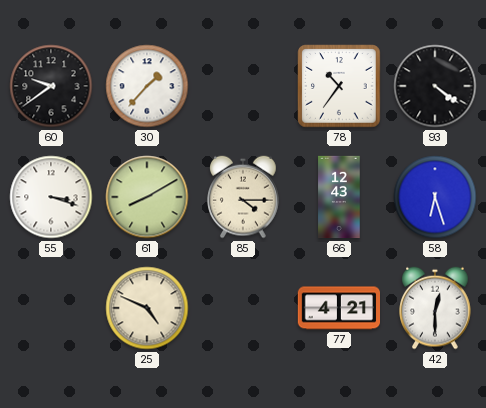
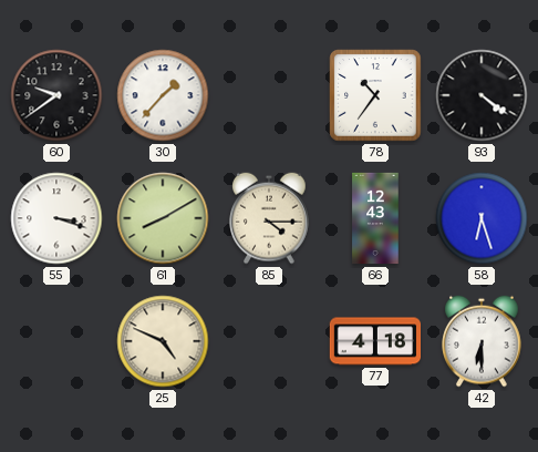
77: 4:21 -> 4:18
42: 12:30 -> 6:30
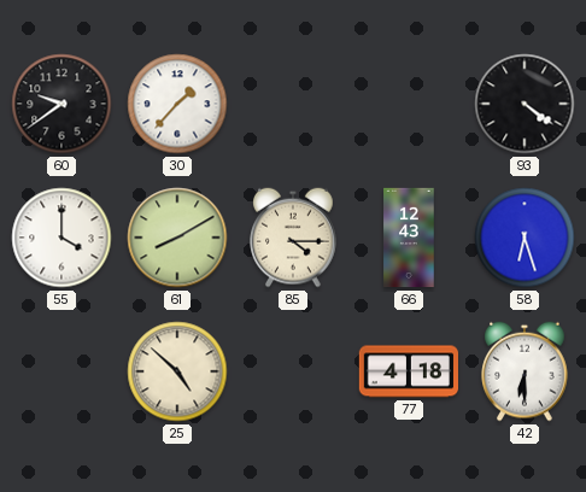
78: 10:36 -> none
55: 3:18 -> 4:00
25: 4:49 -> 4:52
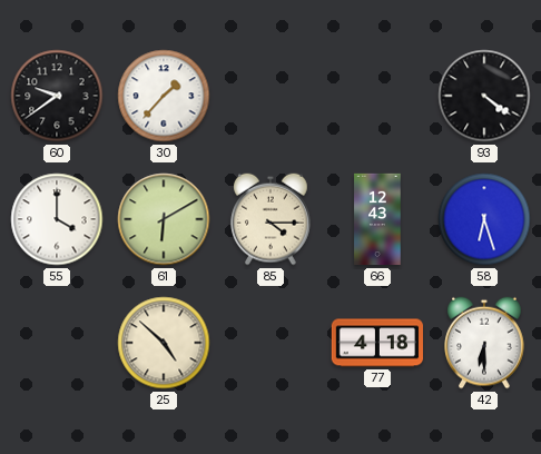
61: 8:10 -> 6:10
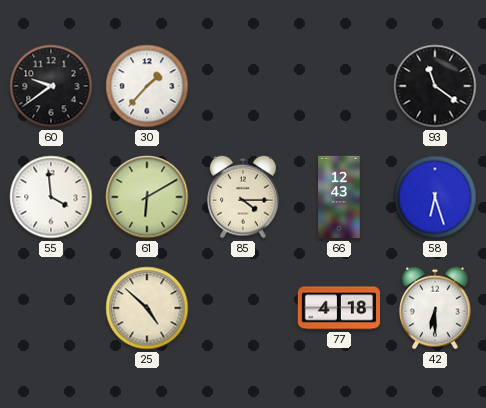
93: 4:21 -> 11:21
55: 4:00 -> 3:59
